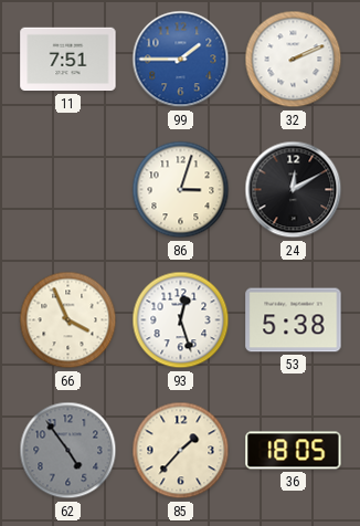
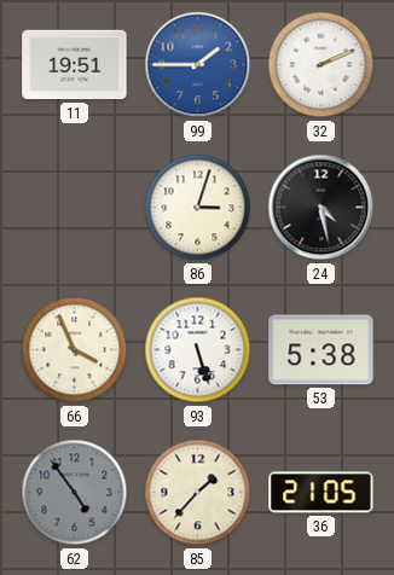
11: 7:51 -> 19:51
24: 12:10 -> 4:28
93: 12:27 -> 5:27
36: 18:05 -> 21:05
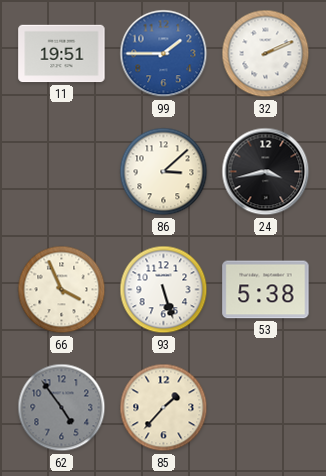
86: 3:03 -> 3:08
24: 4:28 -> 3:43
36: 21:05 -> none
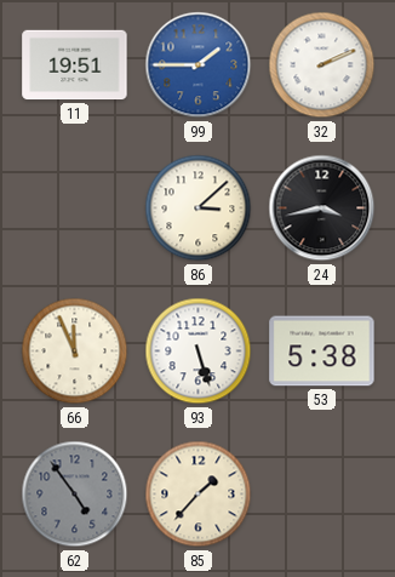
66: 3:56 -> 11:56
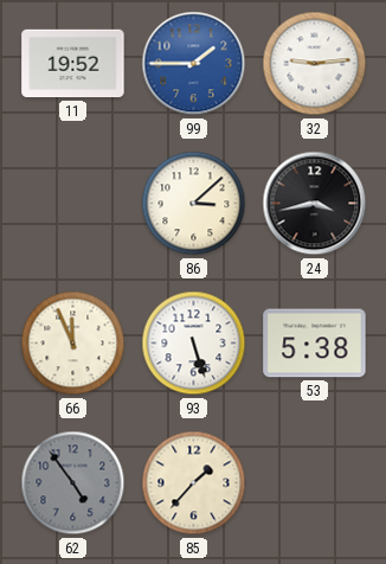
11: 19:51 -> 19:52
32: 2:11 -> 9:14
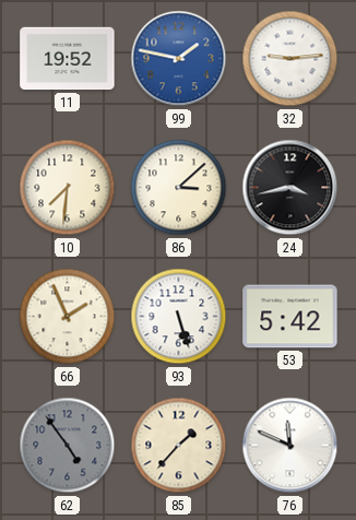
99: 1:45 -> 1:47
10: none -> 7:31
66: 11:56 -> 1:56
53: 5:38 -> 5:42
76: none -> 11:49
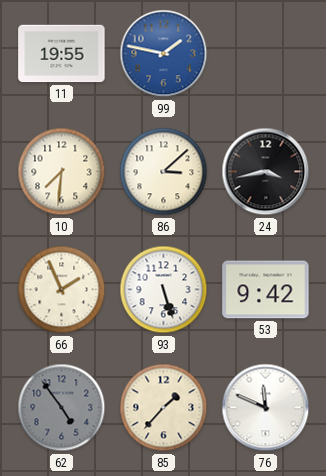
11: 19:52 -> 19:55
32: 9:14 -> none
53: 5:42 -> 9:42
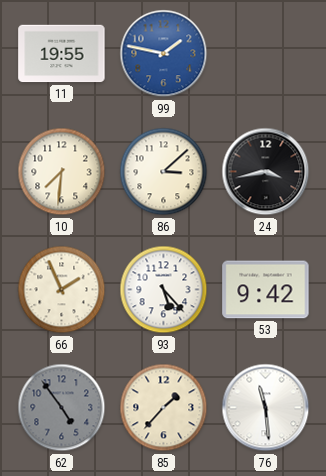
93: 5:27 -> 5:23
76: 11:49 -> 11:29
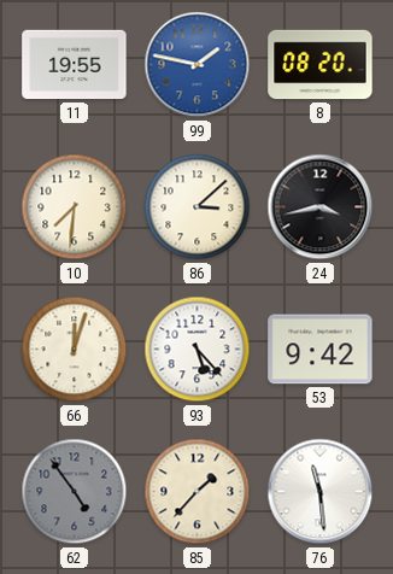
8: none -> 08:20
66: 1:56 -> 12:03
